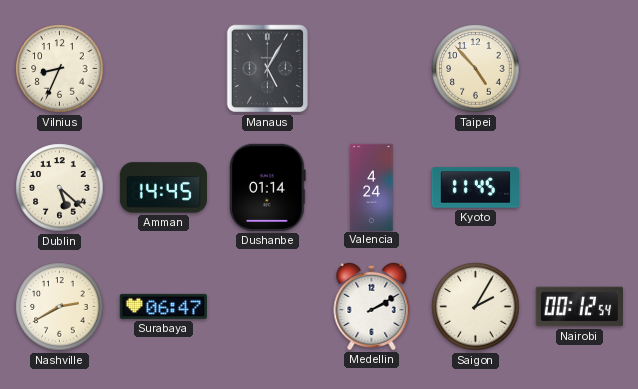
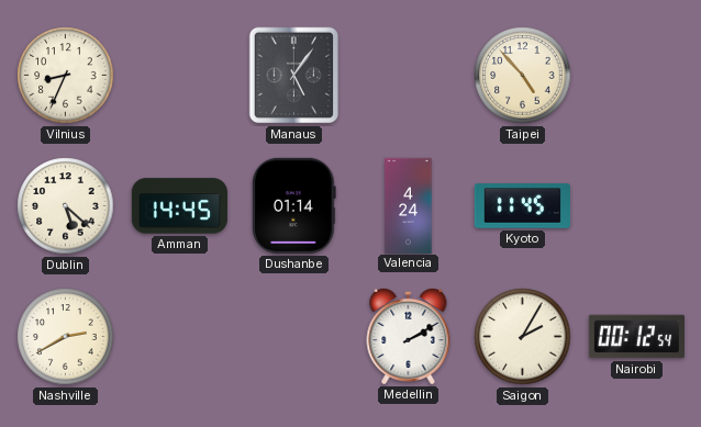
Manaus: 5:05 -> 5:06
Surabaya: 06:47 -> none
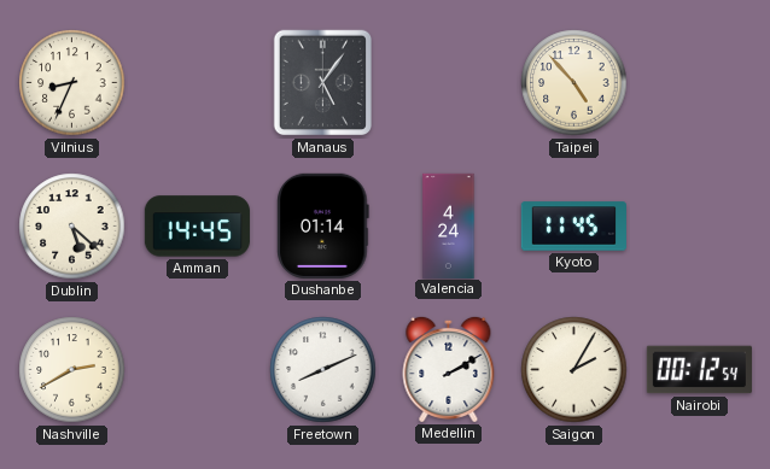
Freetown: none -> 8:11
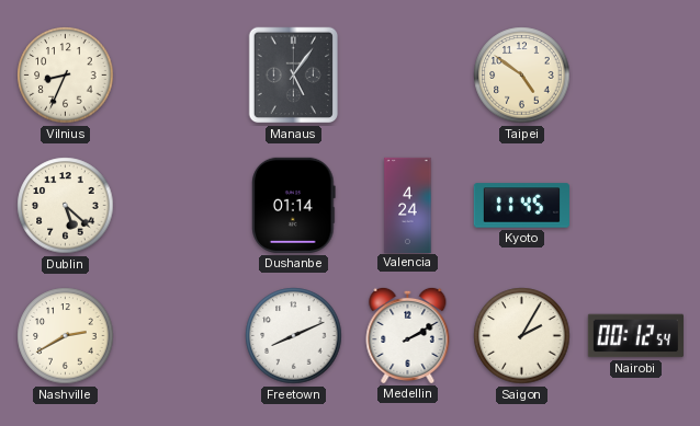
Taipei: 4:53 -> 4:51
Amman: 14:45 -> none
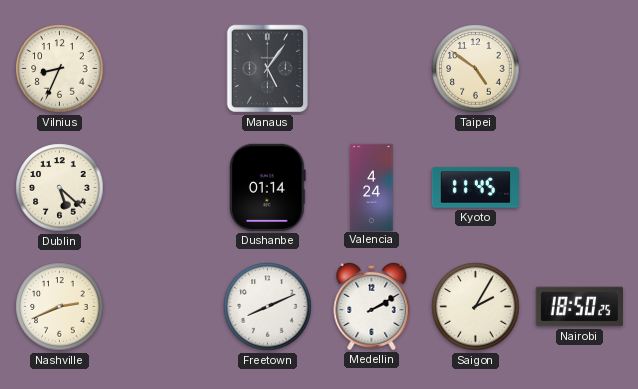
Nashville: 2:40 -> 2:41
Nairobi: 00:12 -> 18:50
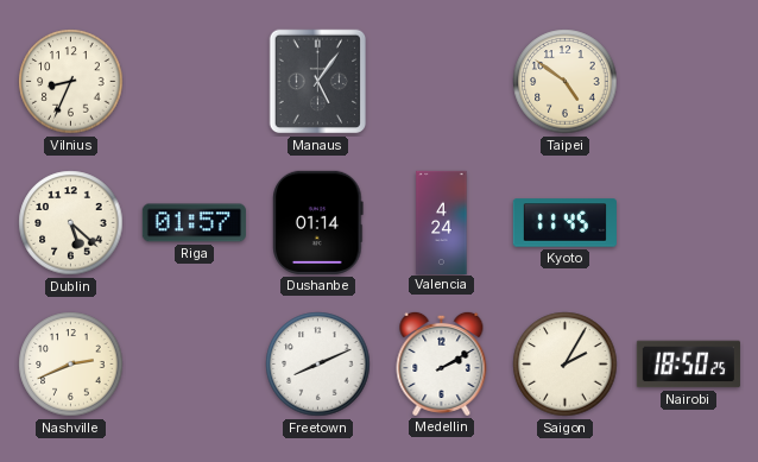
Riga: none -> 01:57
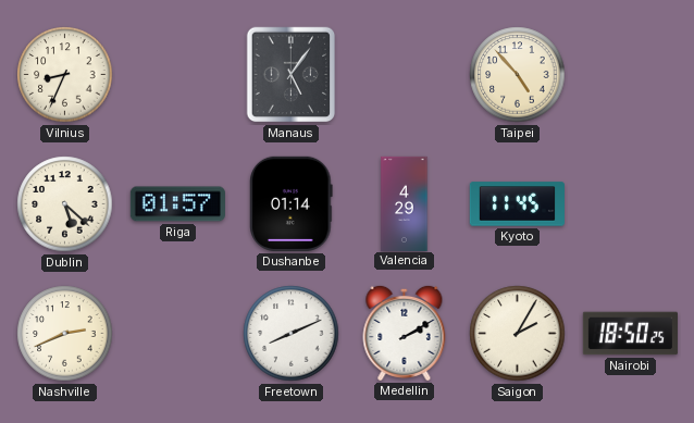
Taipei: 4:51 -> 4:53
Valencia: 4:24 -> 4:29
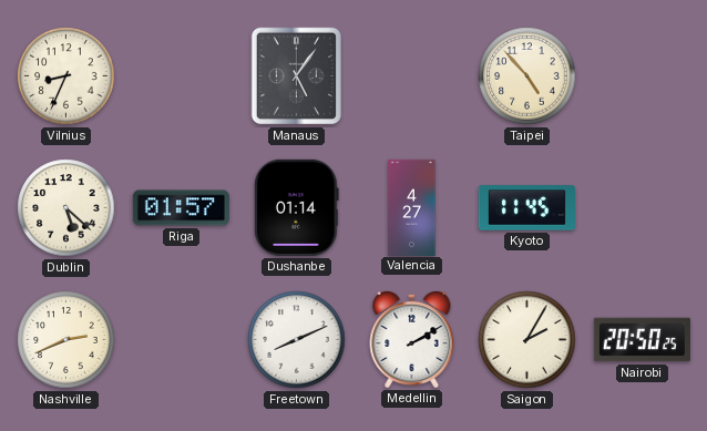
Valencia: 4:29 -> 4:27
Nairobi: 18:50 -> 20:50
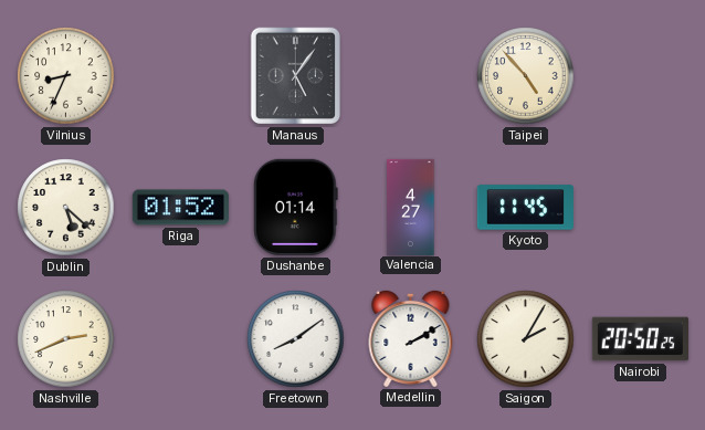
Riga: 01:57 -> 01:52
Freetown: 8:11 -> 8:09
